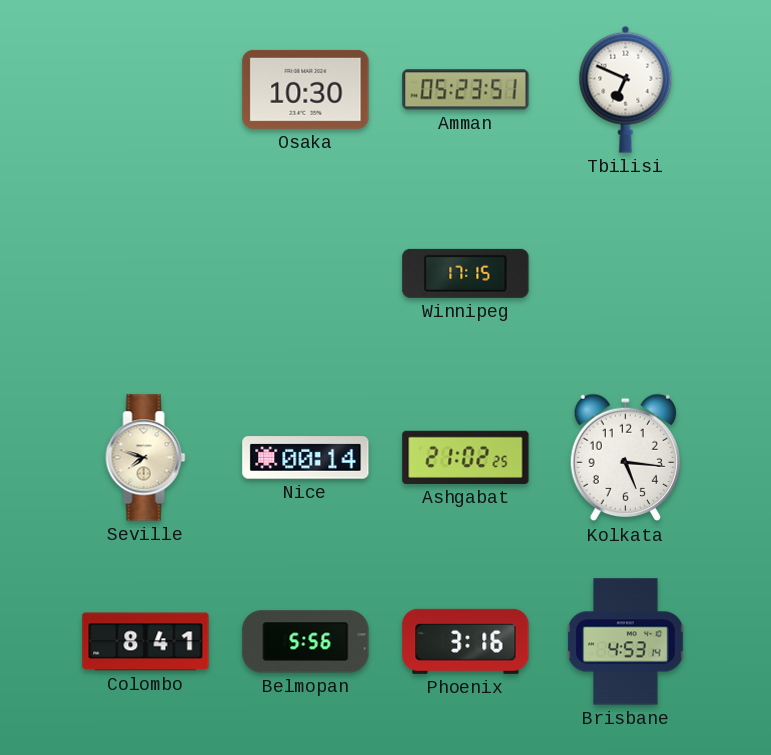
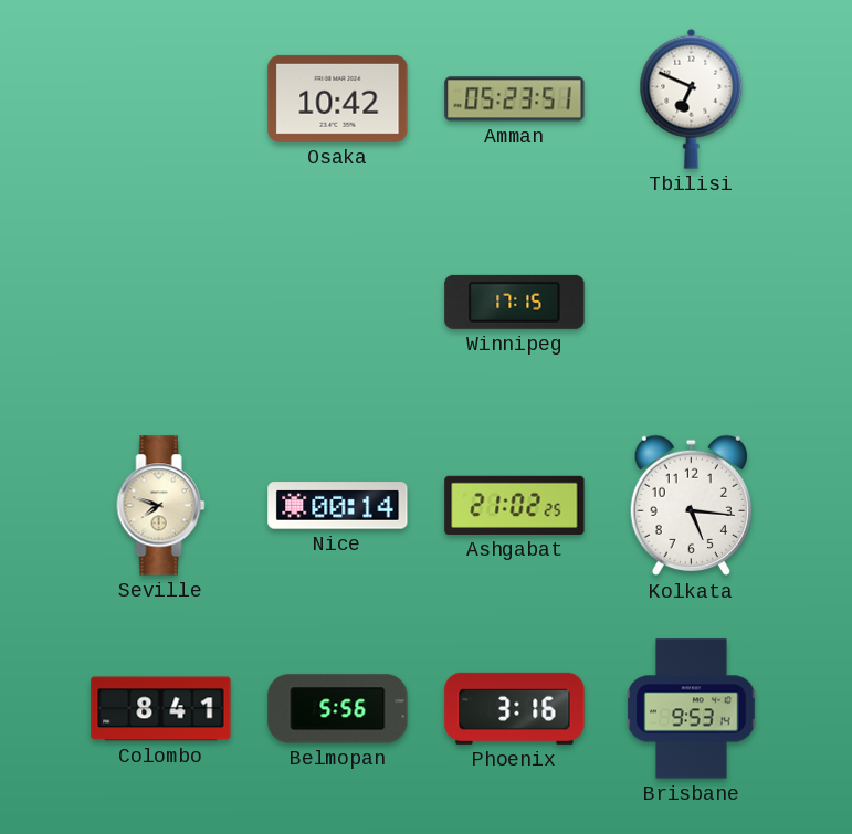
Osaka: 10:30 -> 10:42
Brisbane: 4:53 -> 9:53
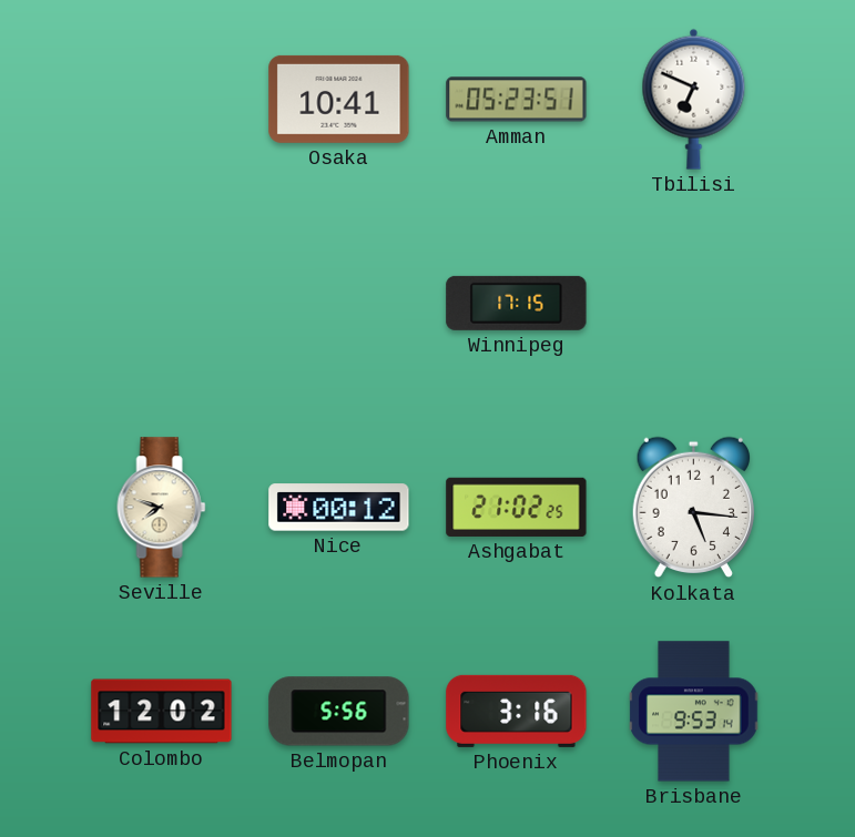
Osaka: 10:42 -> 10:41
Nice: 00:14 -> 00:12
Colombo: 8:41 -> 12:02
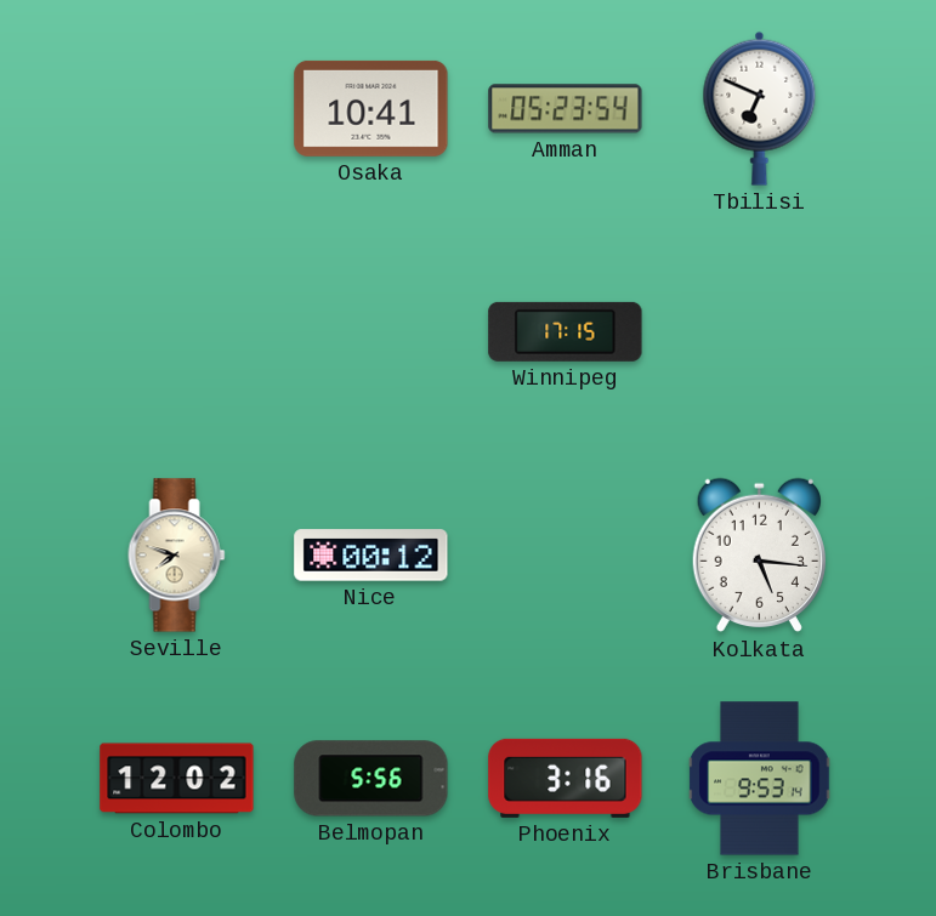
Amman: 05:23:51 -> 05:23:54
Ashgabat: 21:02 -> none
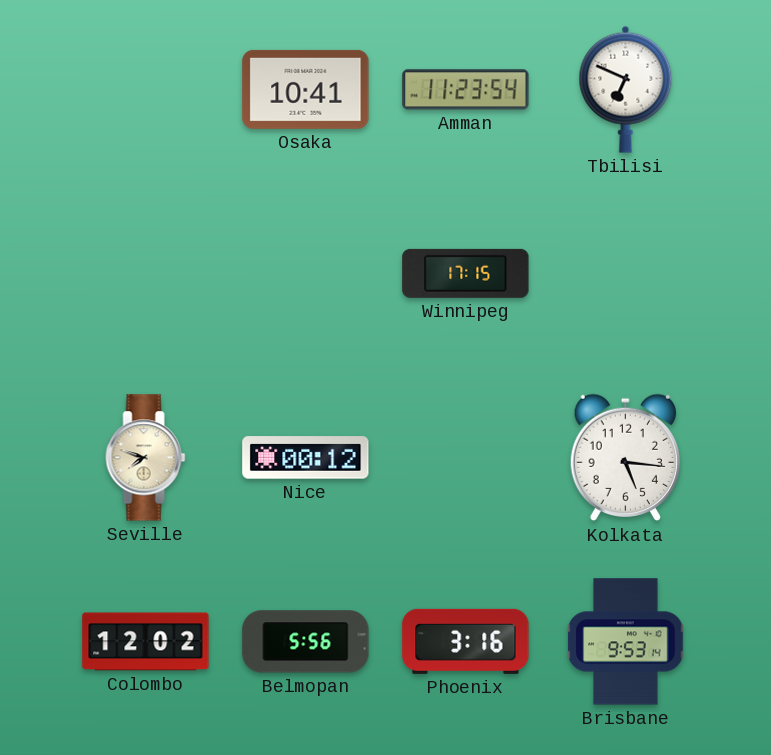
Amman: 05:23 -> 11:23
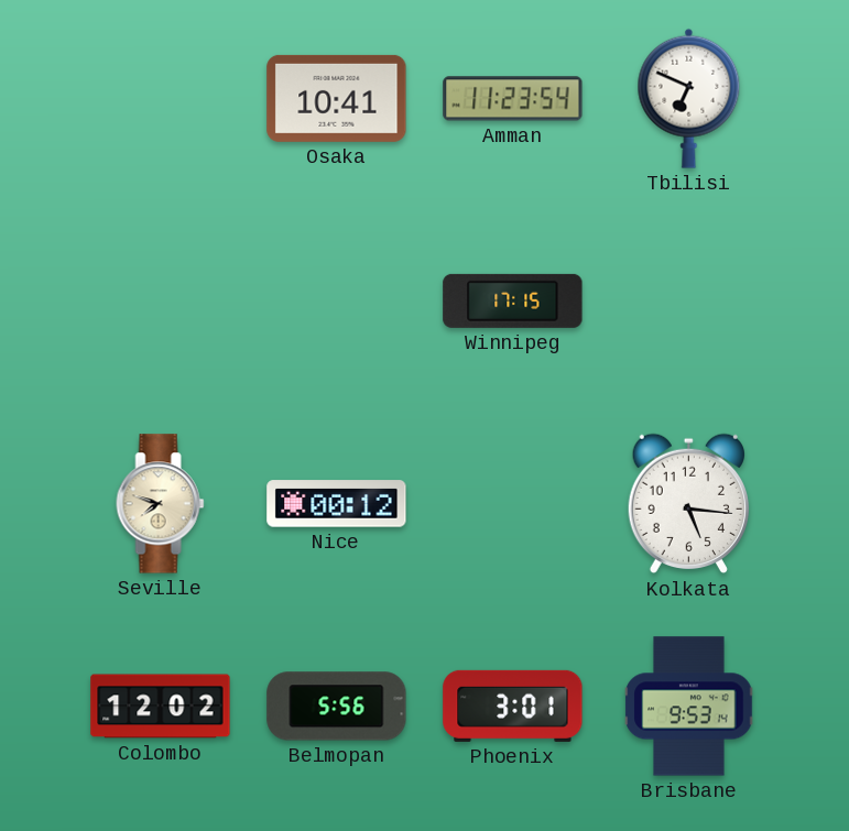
Phoenix: 3:16 -> 3:01
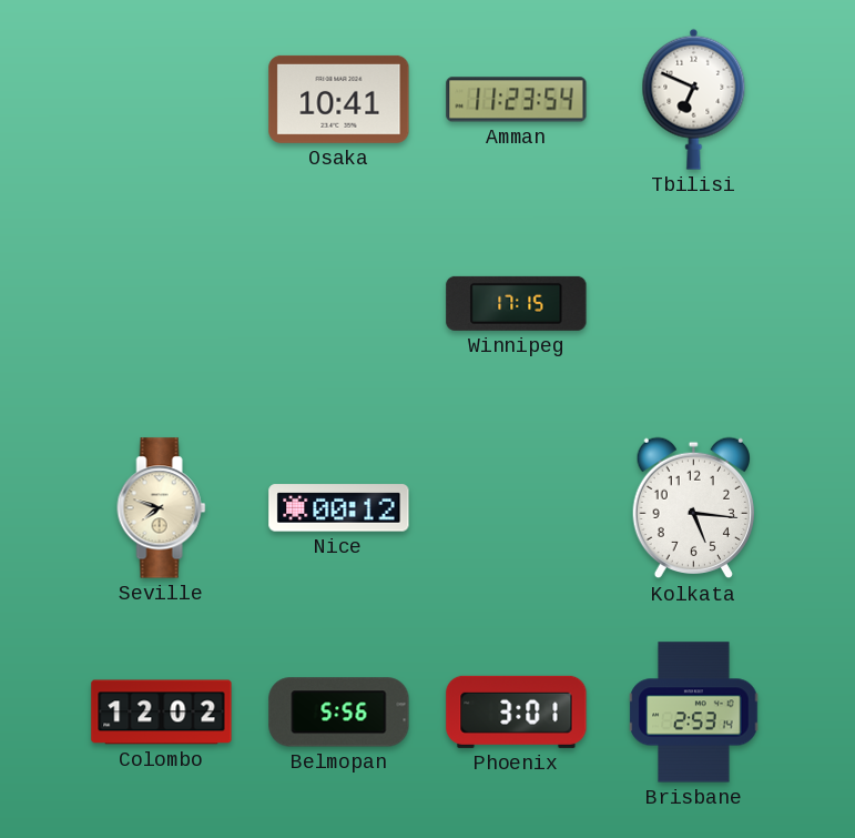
Brisbane: 9:53 -> 2:53
